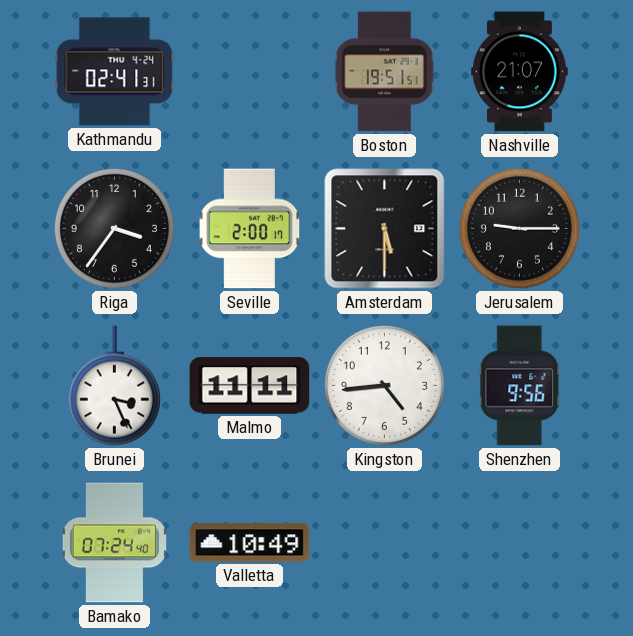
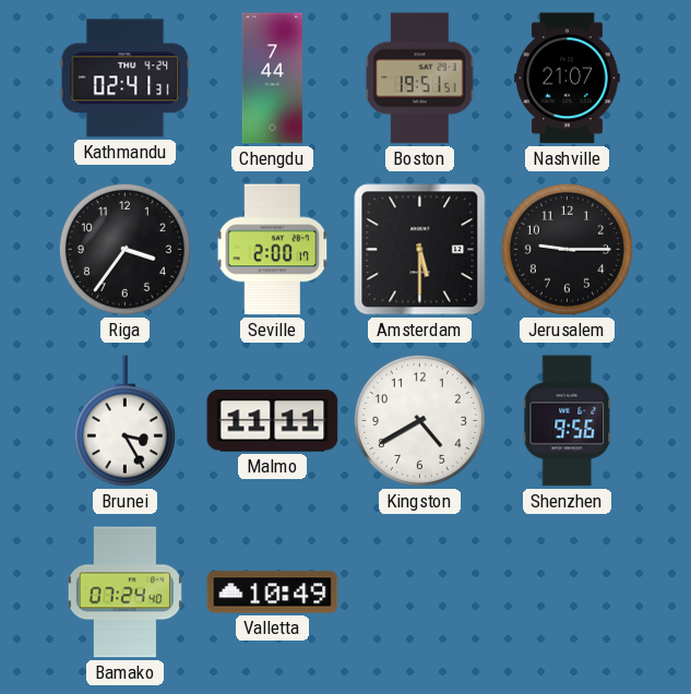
Chengdu: none -> 7:44
Brunei: 3:26 -> 3:25
Kingston: 4:44 -> 4:40
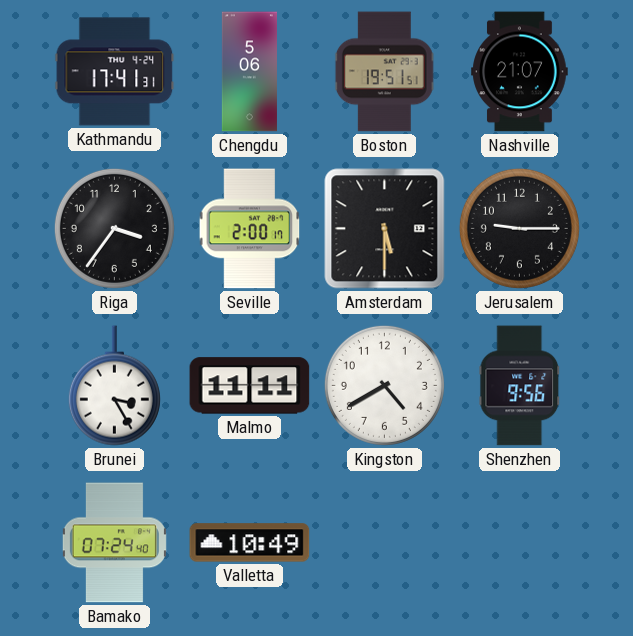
Kathmandu: 02:41 -> 17:41
Chengdu: 7:44 -> 5:06
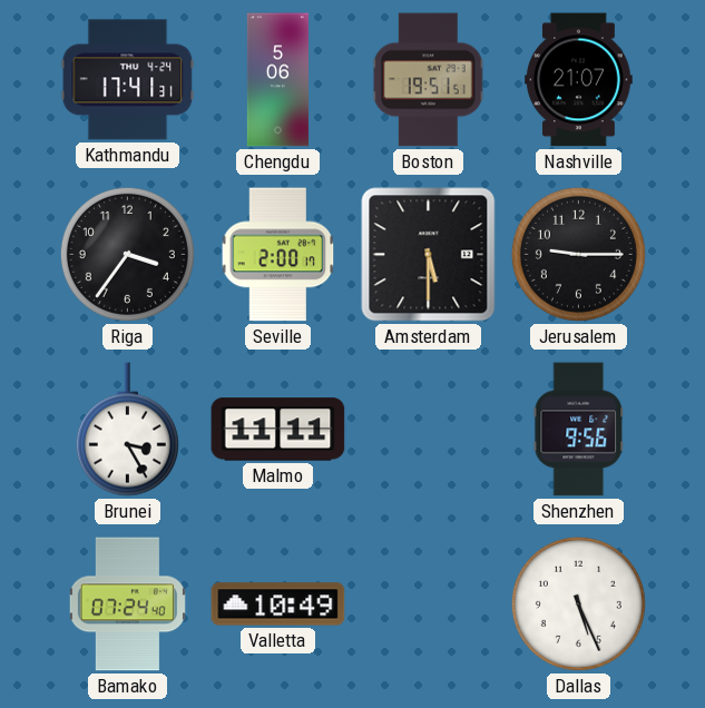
Kingston: 4:40 -> none
Dallas: none -> 5:26
